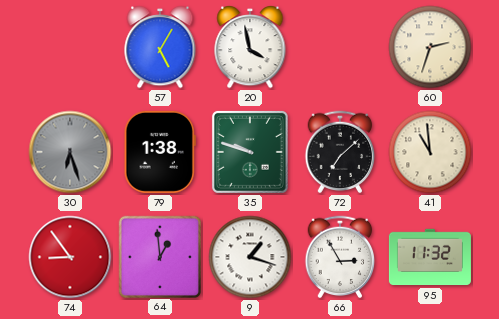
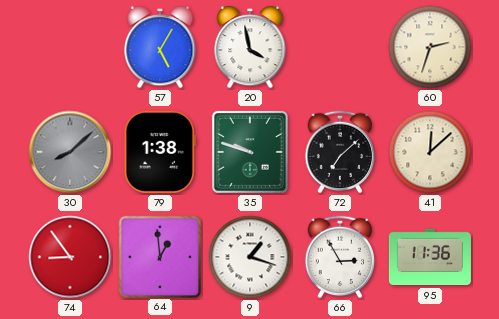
30: 6:27 -> 8:08
41: 10:59 -> 12:08
95: 11:32 -> 11:36
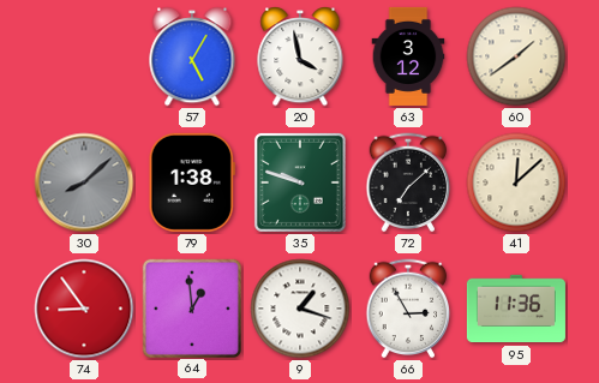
63: none -> 3:12
60: 2:33 -> 1:39
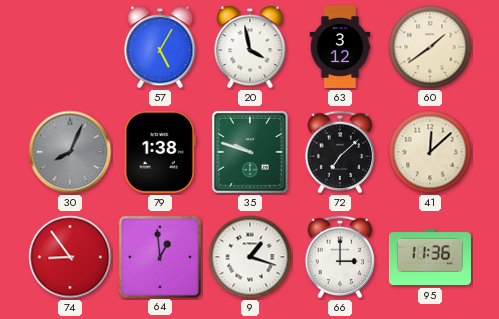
30: 8:08 -> 8:04
66: 2:55 -> 3:00
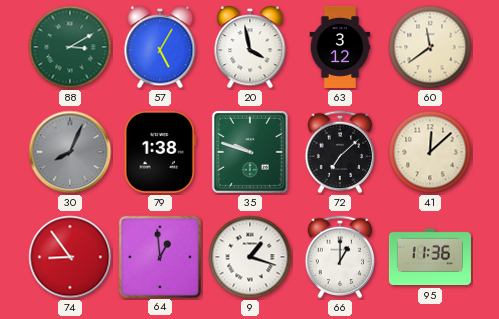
88: none -> 3:10
60: 1:39 -> 11:39
66: 3:00 -> 1:00
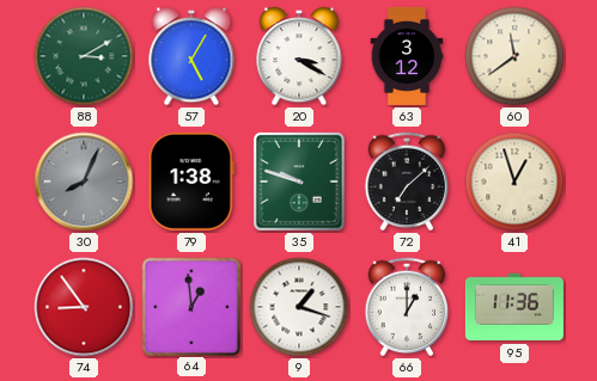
20: 3:58 -> 3:20
41: 12:08 -> 12:57
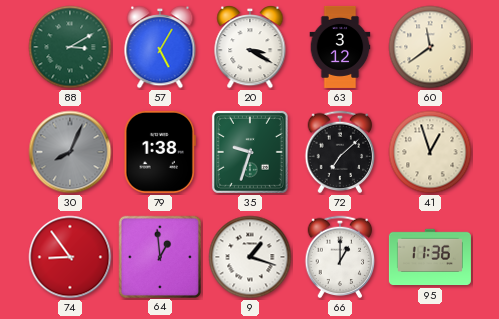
35: 9:48 -> 9:33
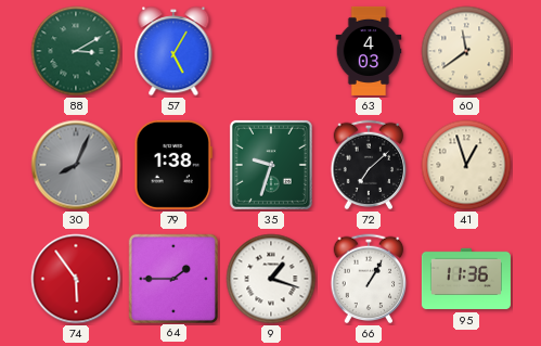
20: 3:20 -> none
63: 3:12 -> 4:03
74: 8:54 -> 5:54
64: 12:59 -> 1:45
66: 1:00 -> 1:05
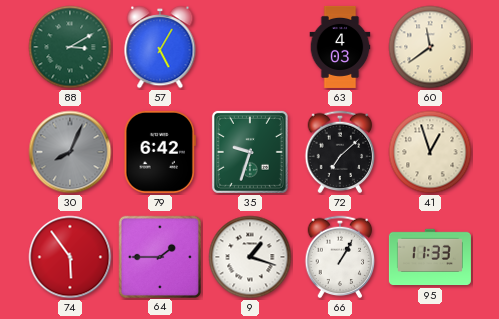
79: 1:38 -> 6:42
95: 11:36 -> 11:33
